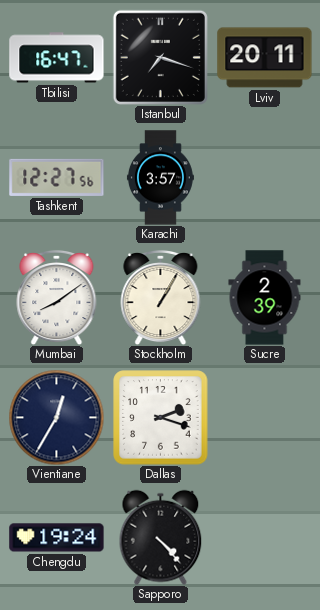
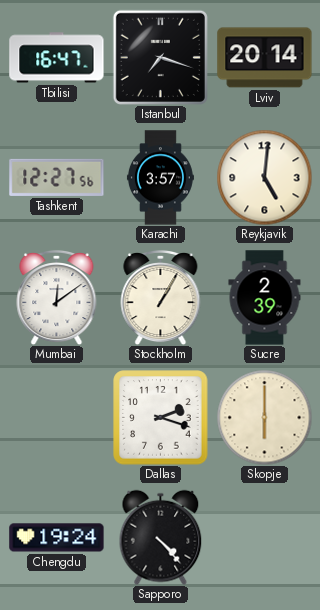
Lviv: 20:11 -> 20:14
Reykjavik: none -> 5:01
Mumbai: 8:09 -> 12:09
Vientiane: 12:35 -> none
Skopje: none -> 6:00
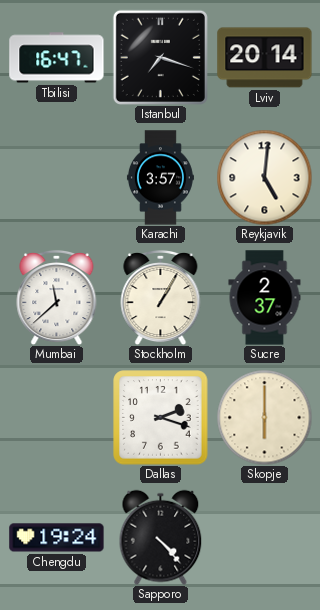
Tashkent: 12:27 -> none
Mumbai: 12:09 -> 11:38
Sucre: 2:39 -> 2:37
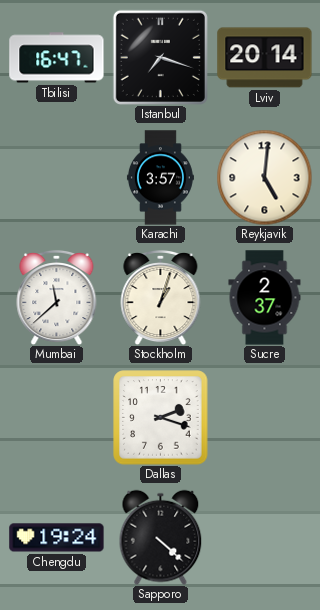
Stockholm: 1:05 -> 1:03
Skopje: 6:00 -> none
Sapporo: 4:23 -> 4:22
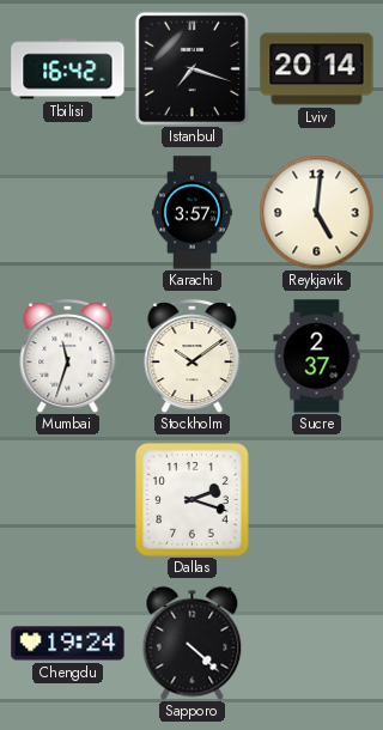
Tbilisi: 16:47 -> 16:42
Mumbai: 11:38 -> 11:33
Stockholm: 1:03 -> 10:09
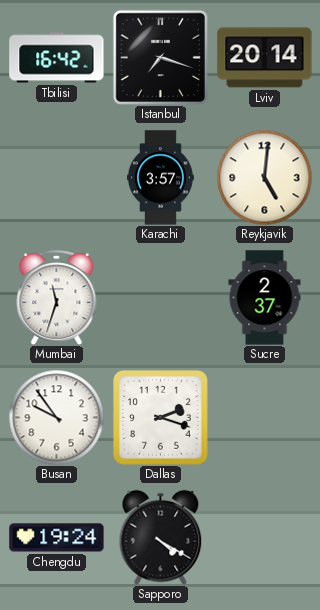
Stockholm: 10:09 -> none
Busan: none -> 9:54
Sapporo: 4:22 -> 4:20
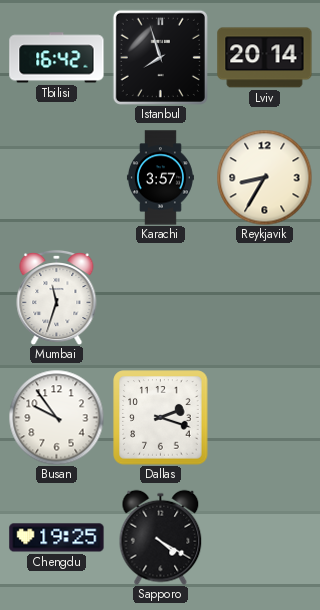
Istanbul: 7:18 -> 7:57
Reykjavik: 5:01 -> 8:35
Sucre: 2:37 -> none
Chengdu: 19:24 -> 19:25
